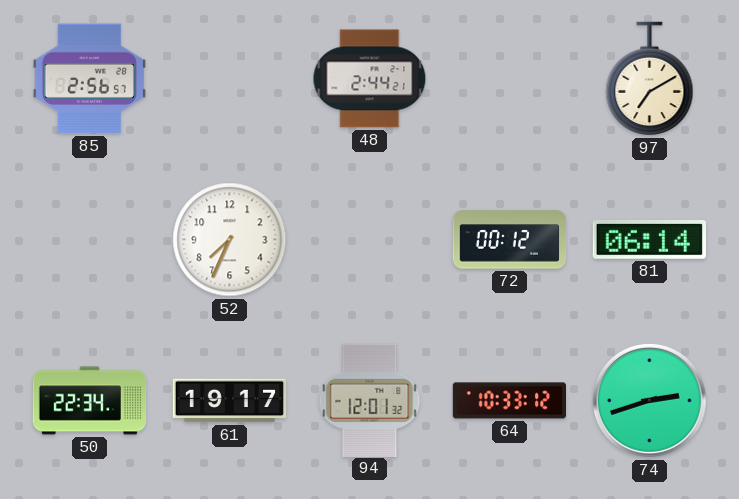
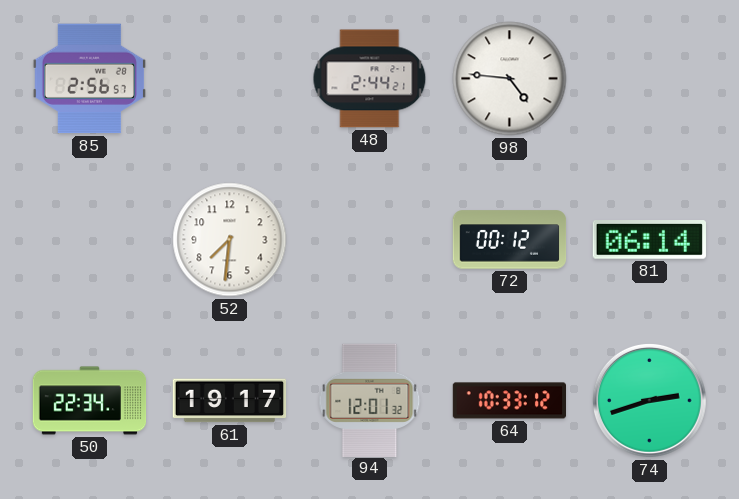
98: none -> 4:46
97: 7:10 -> none
52: 7:34 -> 7:31
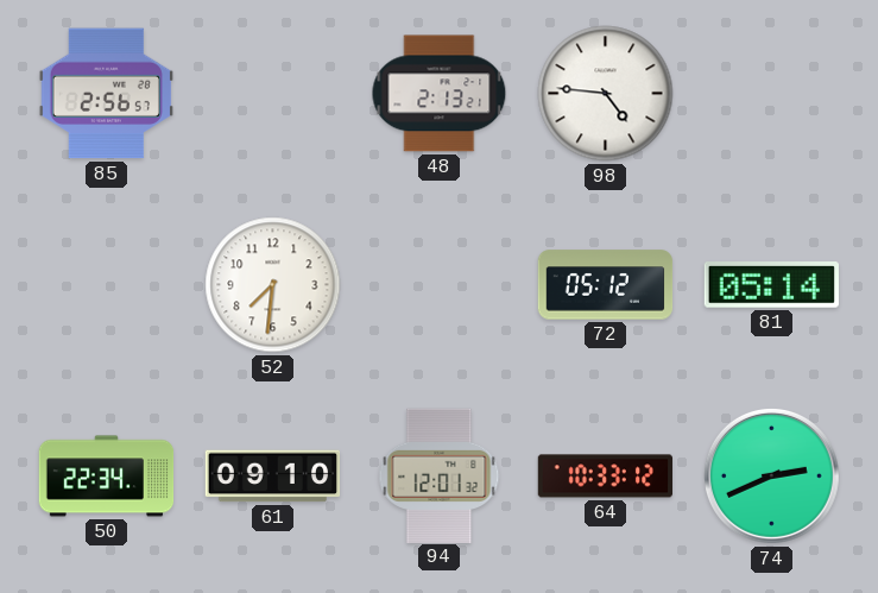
48: 2:44 -> 2:13
72: 00:12 -> 05:12
81: 06:14 -> 05:14
61: 19:17 -> 09:10
74: 2:42 -> 2:41
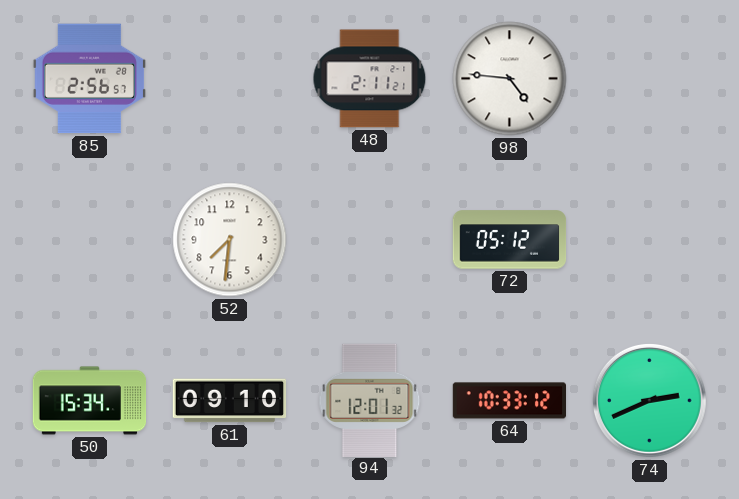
48: 2:13 -> 2:11
81: 05:14 -> none
50: 22:34 -> 15:34
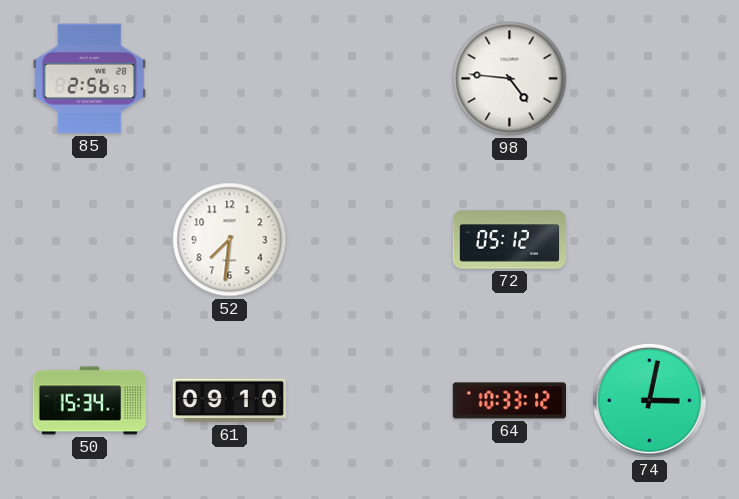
48: 2:11 -> none
94: 12:01 -> none
74: 2:41 -> 3:02
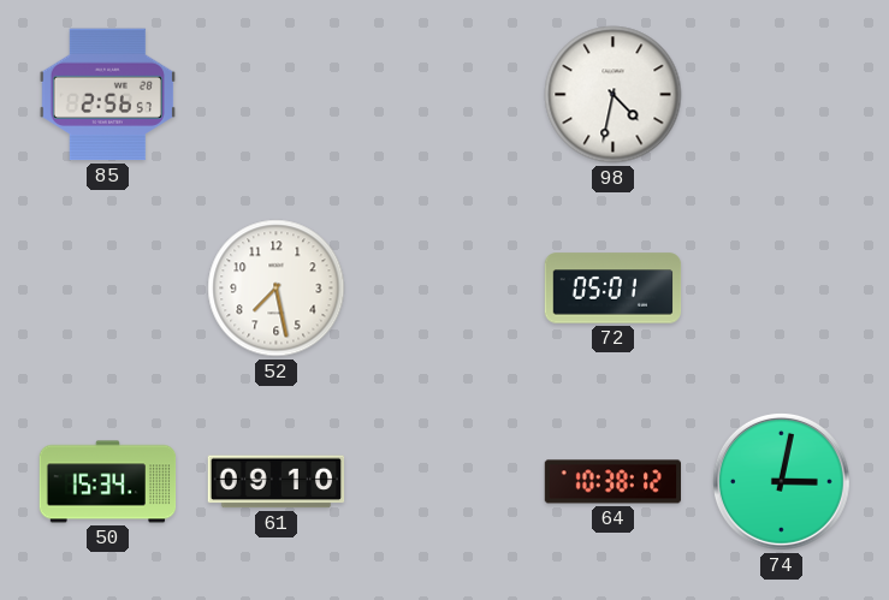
98: 4:46 -> 4:32
52: 7:31 -> 7:28
72: 05:12 -> 05:01
64: 10:33 -> 10:38
